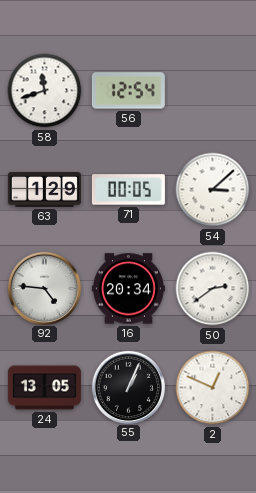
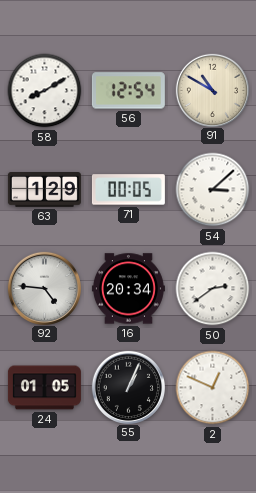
58: 11:42 -> 8:10
91: none -> 10:50
24: 13:05 -> 01:05
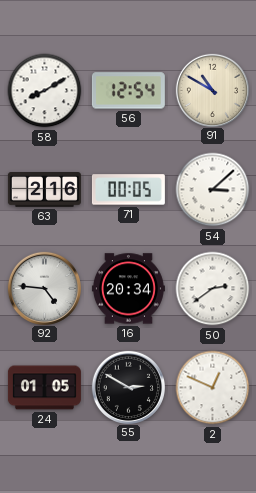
63: 1:29 -> 2:16
55: 1:04 -> 2:50
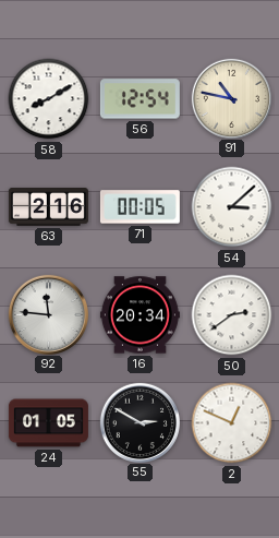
91: 10:50 -> 10:47
92: 4:46 -> 11:46
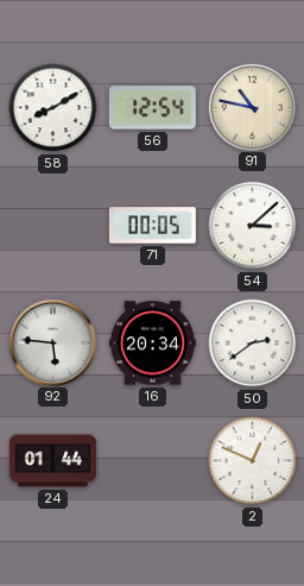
63: 2:16 -> none
92: 11:46 -> 5:46
24: 01:05 -> 01:44
55: 2:50 -> none
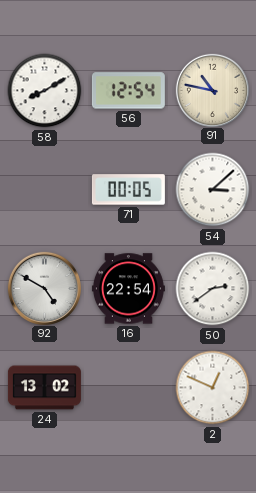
92: 5:46 -> 4:50
16: 20:34 -> 22:54
24: 01:44 -> 13:02
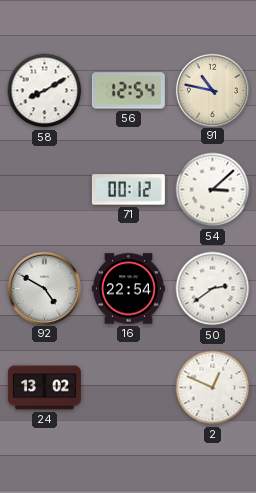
71: 00:05 -> 00:12
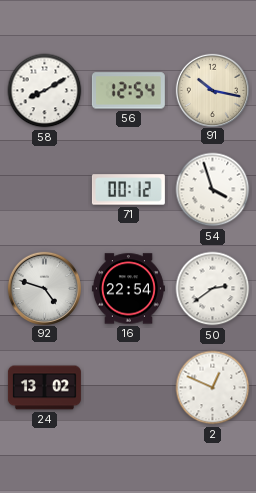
91: 10:47 -> 10:17
54: 3:08 -> 3:57
92: 4:50 -> 4:48
